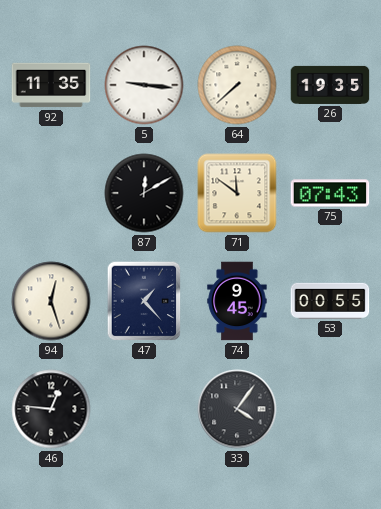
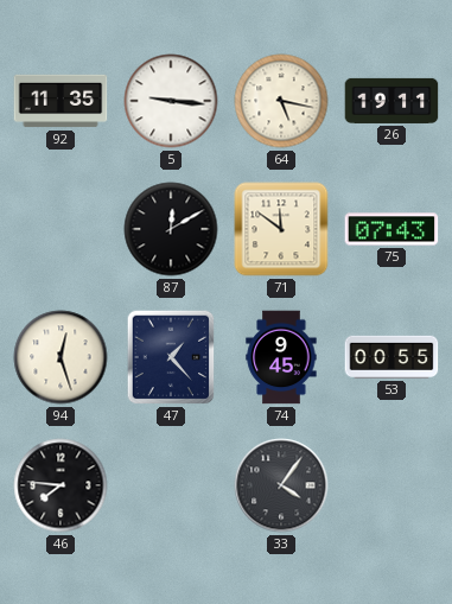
64: 7:38 -> 5:17
26: 19:35 -> 19:11
46: 12:46 -> 7:46
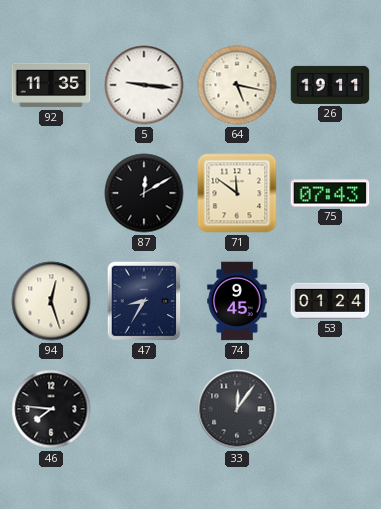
47: 1:23 -> 8:35
53: 00:55 -> 01:24
33: 4:06 -> 12:06
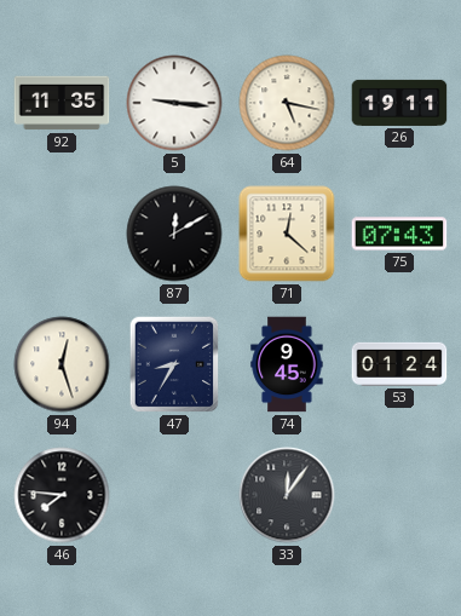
71: 11:51 -> 12:22
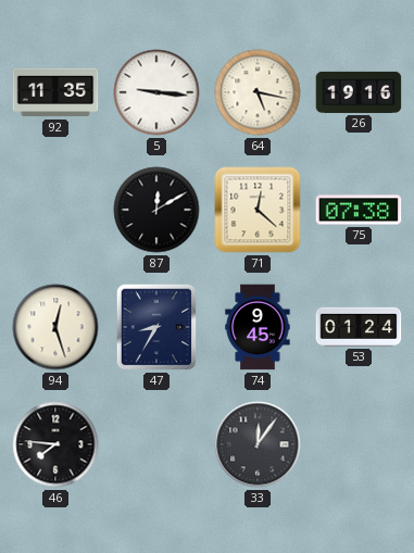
26: 19:11 -> 19:16
75: 07:43 -> 07:38
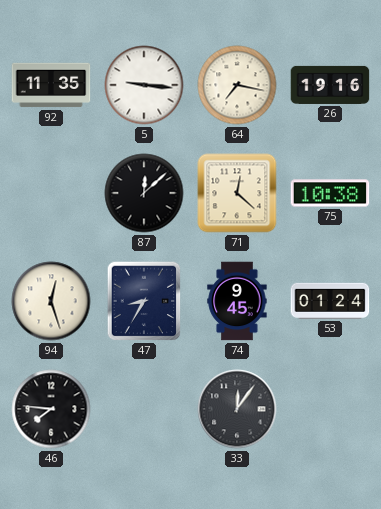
64: 5:17 -> 7:17
87: 12:10 -> 12:08
75: 07:38 -> 10:38
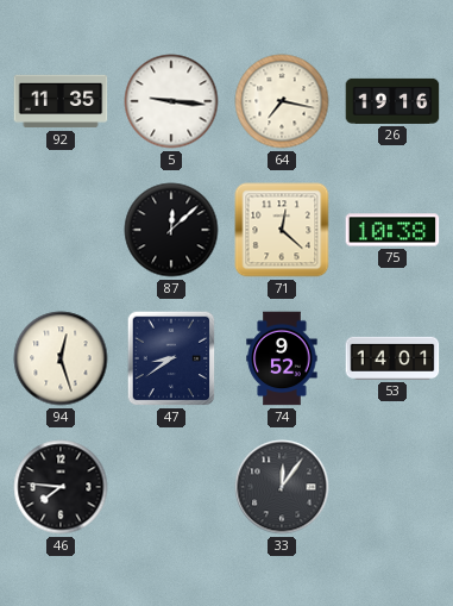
47: 8:35 -> 8:39
74: 9:45 -> 9:52
53: 01:24 -> 14:01
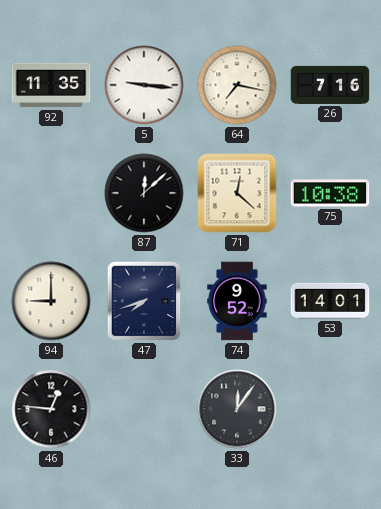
26: 19:16 -> 7:16
94: 12:27 -> 9:00
47: 8:39 -> 7:42
46: 7:46 -> 12:46
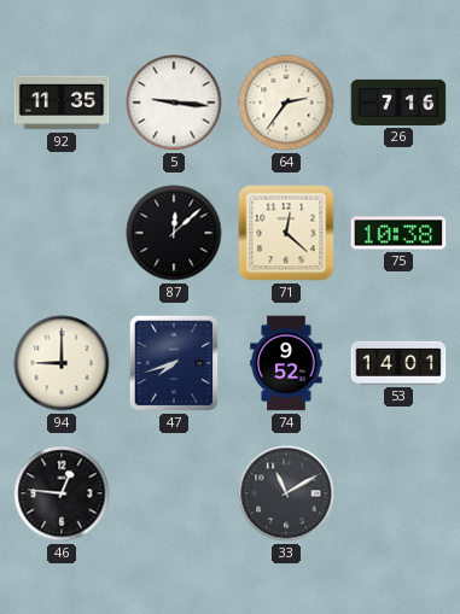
64: 7:17 -> 2:36
33: 12:06 -> 11:10
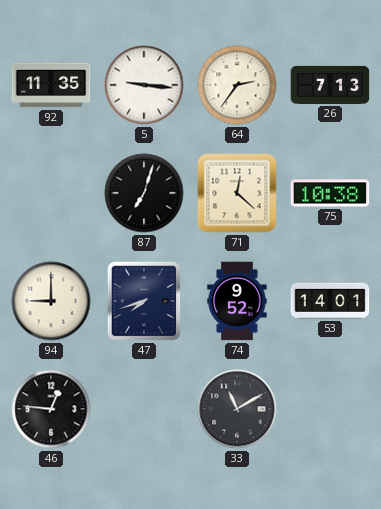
26: 7:16 -> 7:13
87: 12:08 -> 7:03
